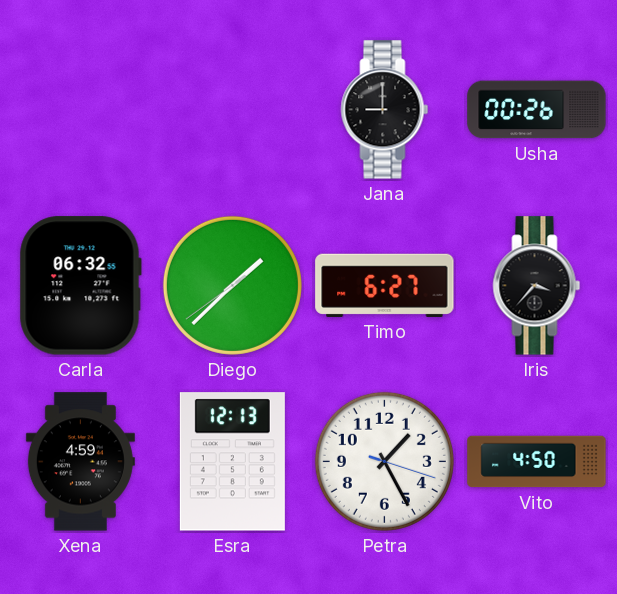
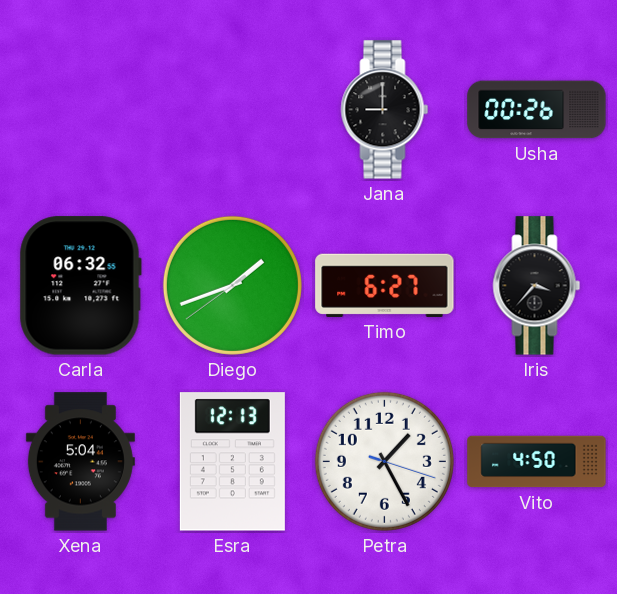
Diego: 1:37 -> 1:41
Xena: 4:59 -> 5:04
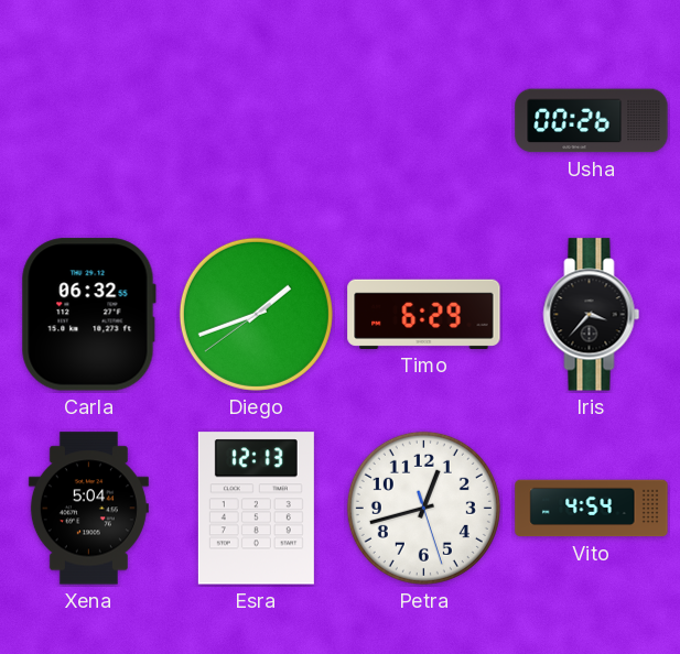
Jana: 9:00 -> none
Timo: 6:27 -> 6:29
Petra: 1:25 -> 12:42
Vito: 4:50 -> 4:54
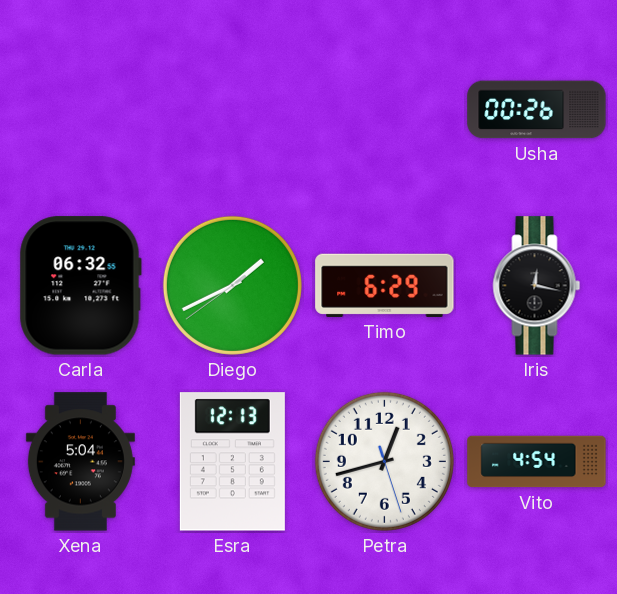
Diego: 1:41 -> 1:40
Iris: 3:37 -> 12:17
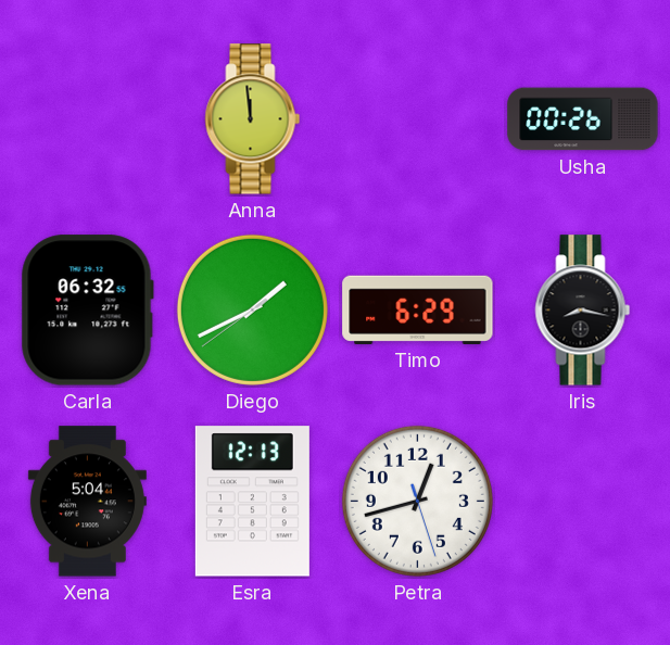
Anna: none -> 11:59
Iris: 12:17 -> 8:17
Vito: 4:54 -> none
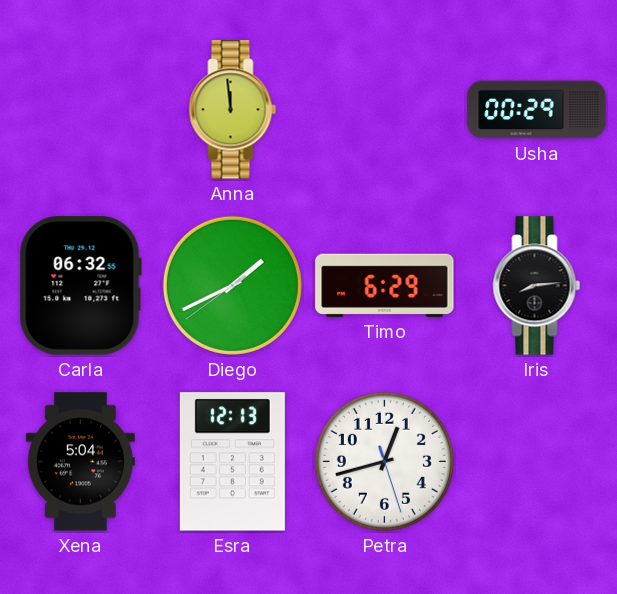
Usha: 00:26 -> 00:29
Iris: 8:17 -> 8:14
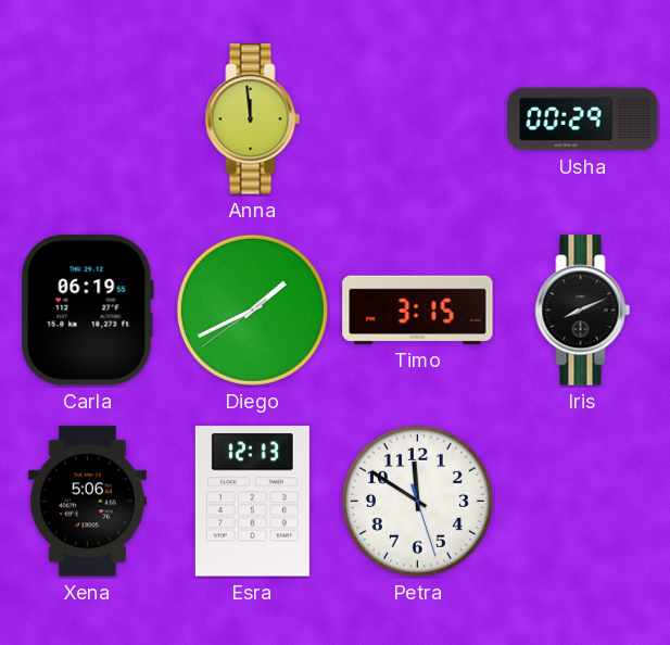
Carla: 06:32 -> 06:19
Timo: 6:29 -> 3:15
Iris: 8:14 -> 8:11
Xena: 5:04 -> 5:06
Petra: 12:42 -> 11:50
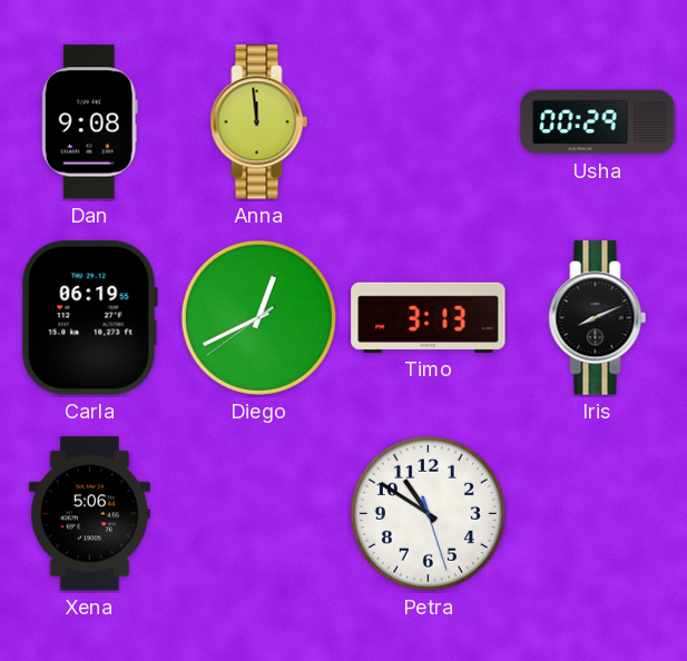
Dan: none -> 9:08
Diego: 1:40 -> 12:40
Timo: 3:15 -> 3:13
Esra: 12:13 -> none
Petra: 11:50 -> 10:50
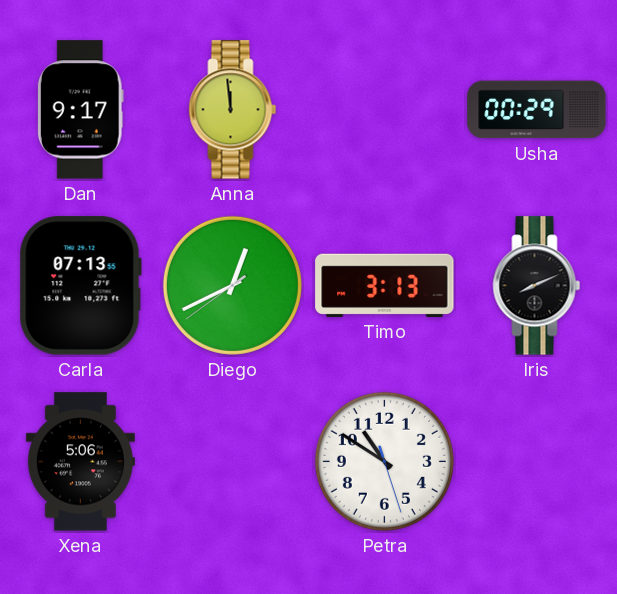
Dan: 9:08 -> 9:17
Carla: 06:19 -> 07:13
